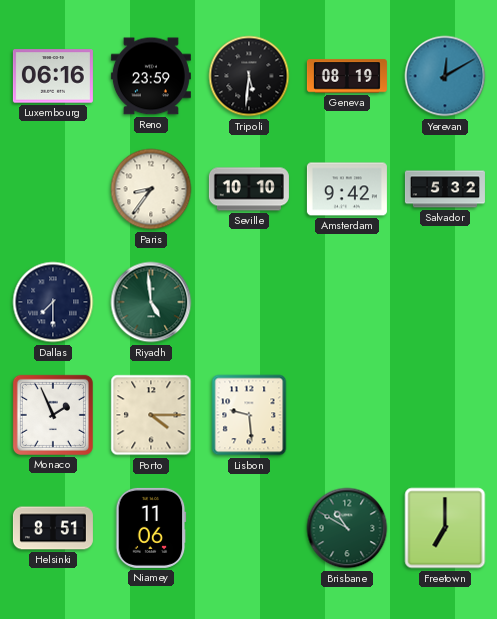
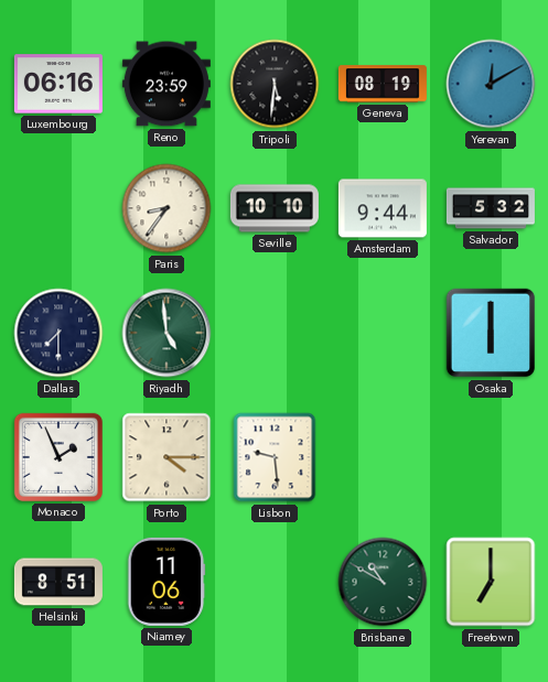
Amsterdam: 9:42 -> 9:44
Osaka: none -> 6:00
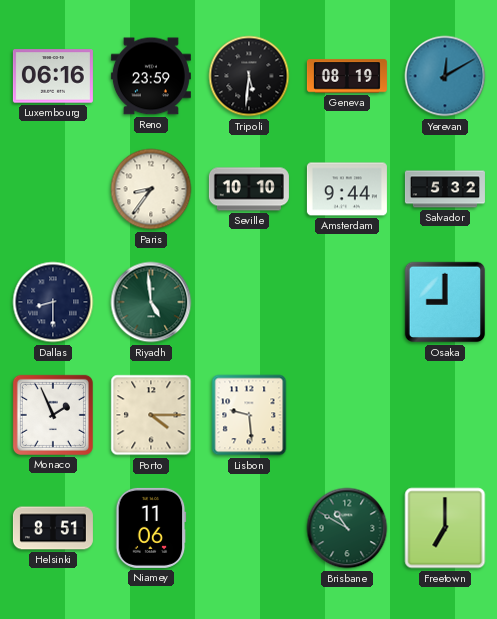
Dallas: 7:30 -> 8:30
Osaka: 6:00 -> 9:00
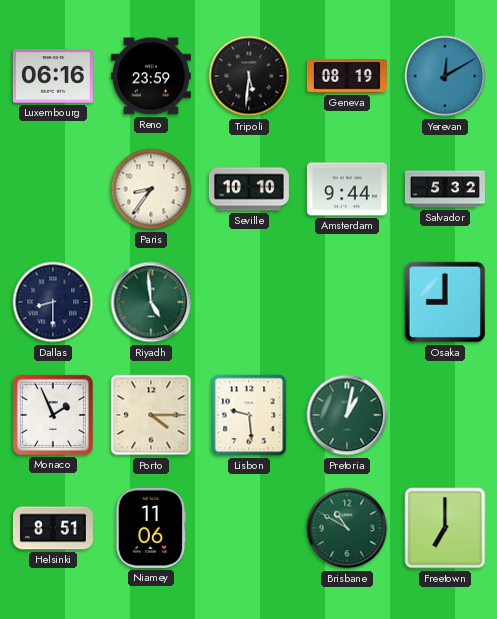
Pretoria: none -> 1:02
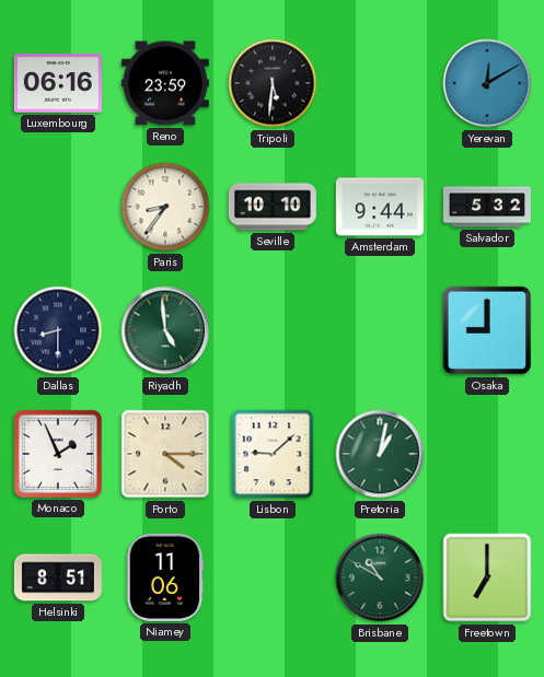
Geneva: 08:19 -> none
Lisbon: 9:29 -> 9:08
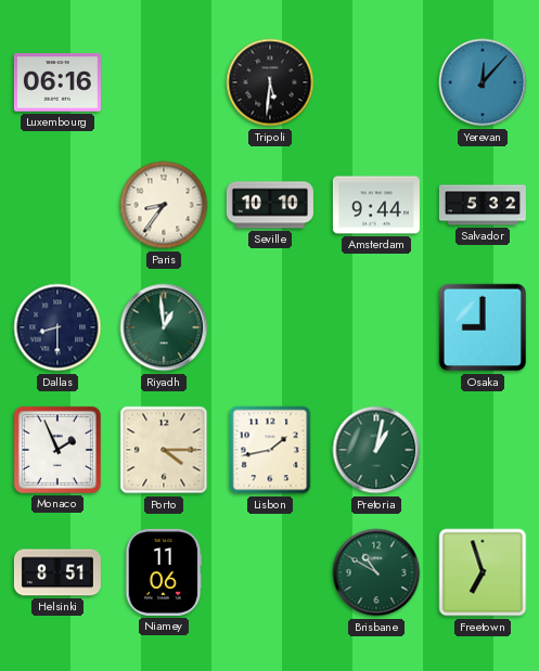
Reno: 23:59 -> none
Yerevan: 12:10 -> 12:07
Riyadh: 4:59 -> 12:59
Lisbon: 9:08 -> 1:43
Freetown: 7:00 -> 6:57
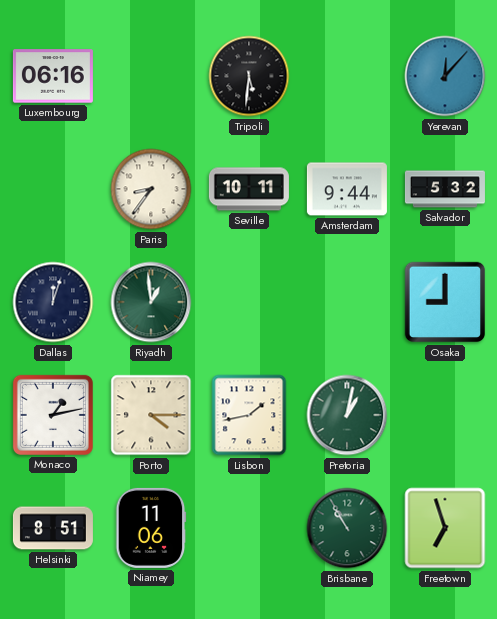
Seville: 10:10 -> 10:11
Dallas: 8:30 -> 12:03
Monaco: 1:56 -> 1:13
Brisbane: 10:50 -> 10:55
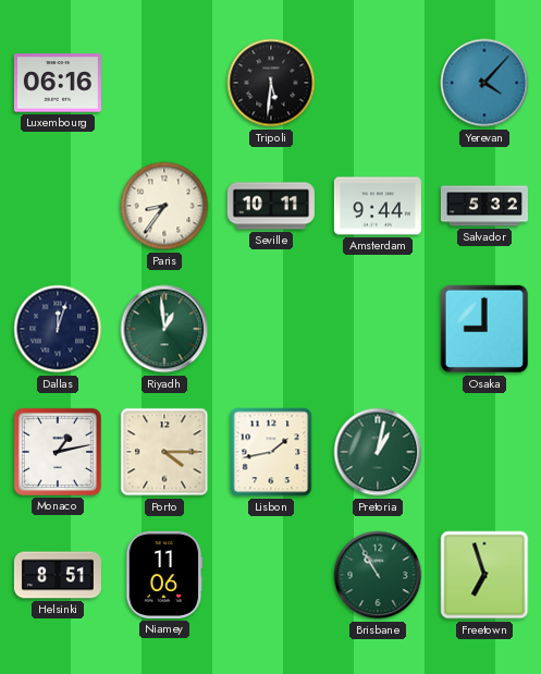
Yerevan: 12:07 -> 4:07
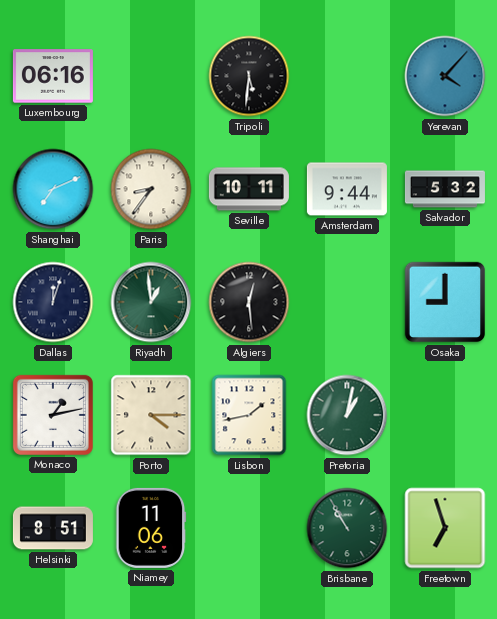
Shanghai: none -> 7:11
Algiers: none -> 12:29
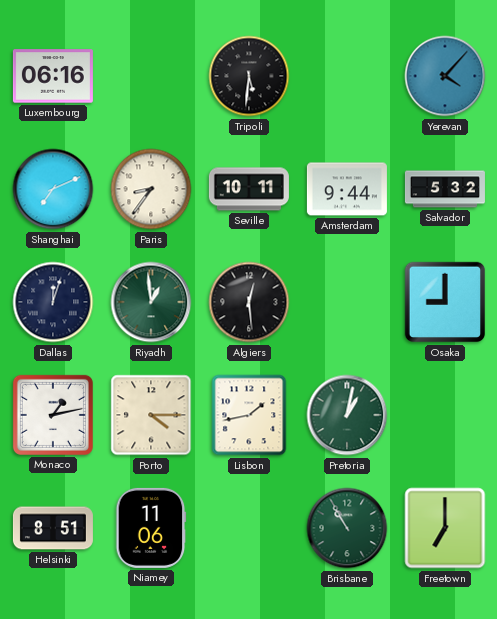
Freetown: 6:57 -> 7:00
